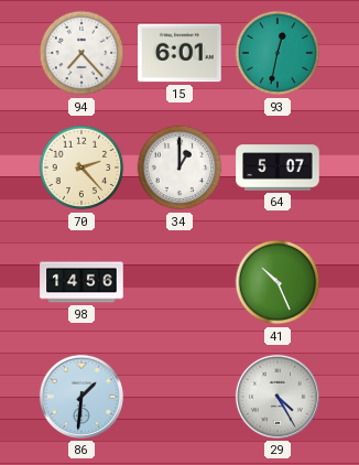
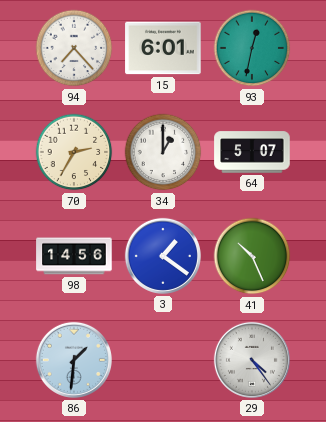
70: 2:23 -> 2:35
3: none -> 1:21
29: 4:25 -> 4:24
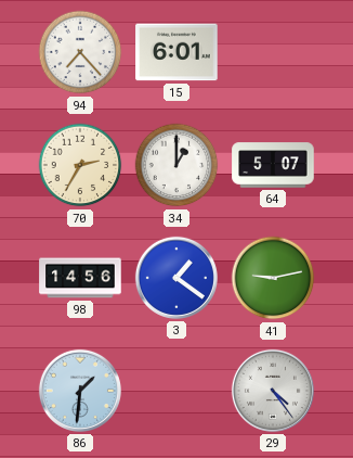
93: 12:32 -> none
41: 10:26 -> 9:13
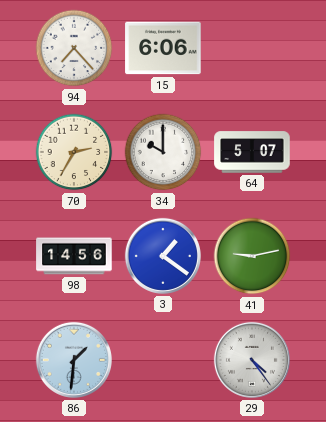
15: 6:01 -> 6:06
34: 1:00 -> 10:00
